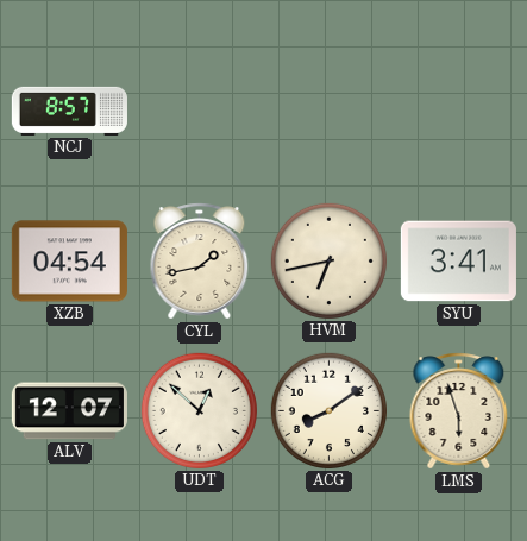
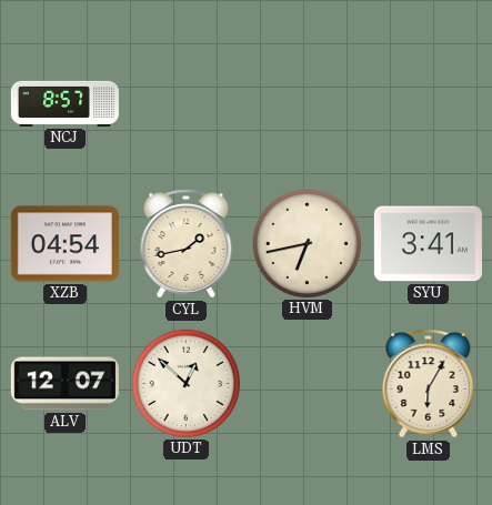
ACG: 8:09 -> none
LMS: 5:57 -> 6:05
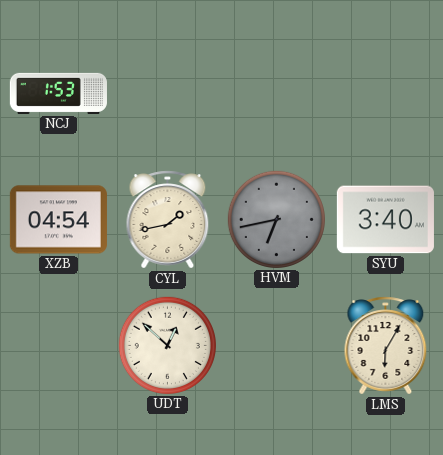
NCJ: 8:57 -> 1:53
HVM dial: cream -> grey
SYU: 3:41 -> 3:40
ALV: 12:07 -> none
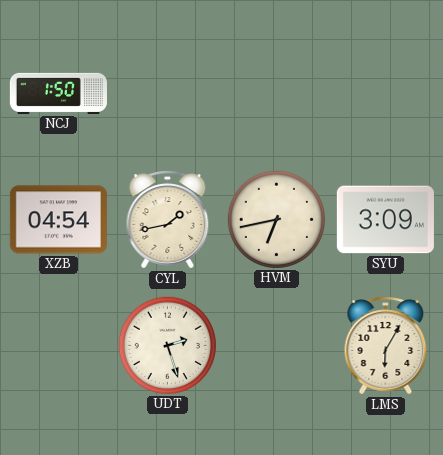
NCJ: 1:53 -> 1:50
HVM dial: grey -> cream
SYU: 3:40 -> 3:09
UDT: 12:52 -> 2:27
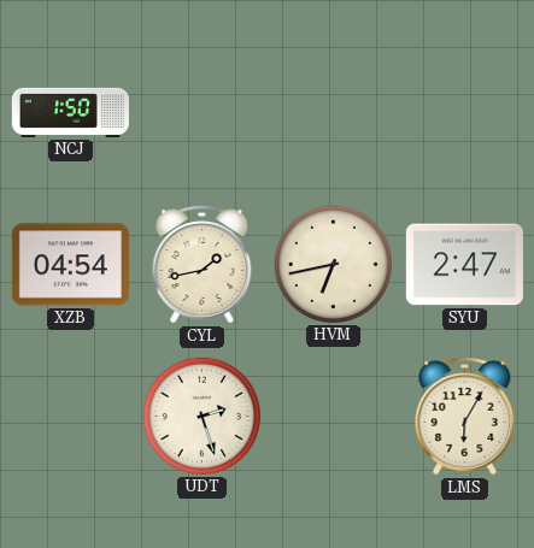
SYU: 3:09 -> 2:47
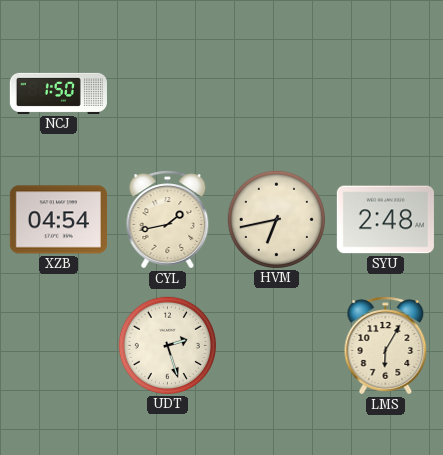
SYU: 2:47 -> 2:48
